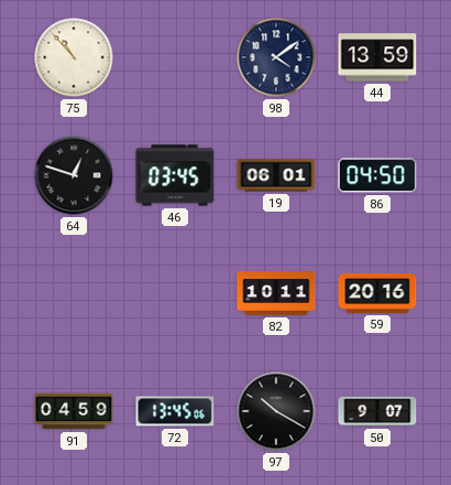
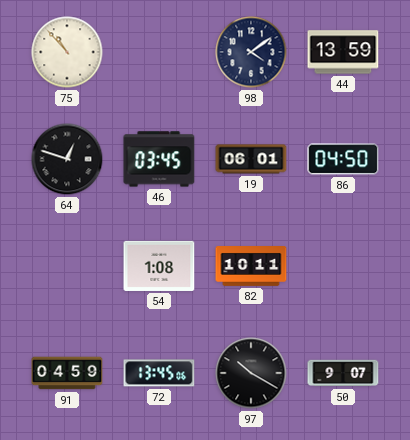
54: none -> 1:08
59: 20:16 -> none
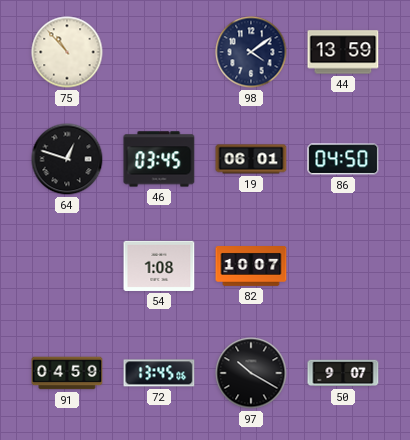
82: 10:11 -> 10:07
